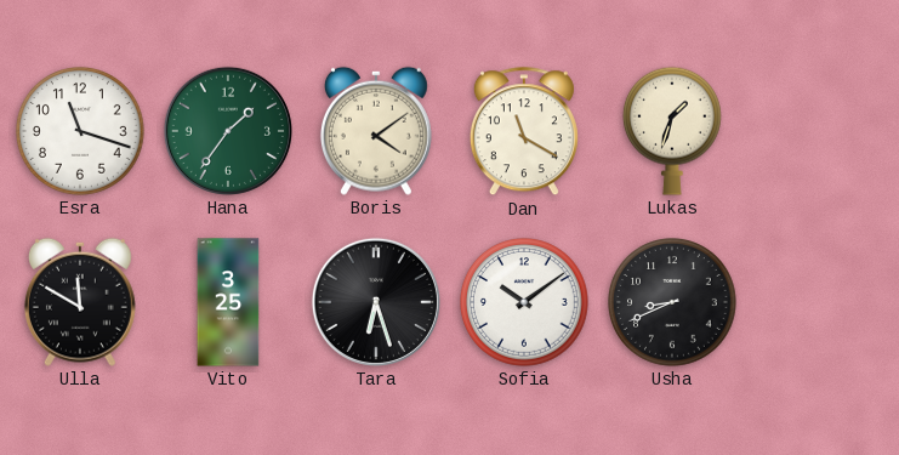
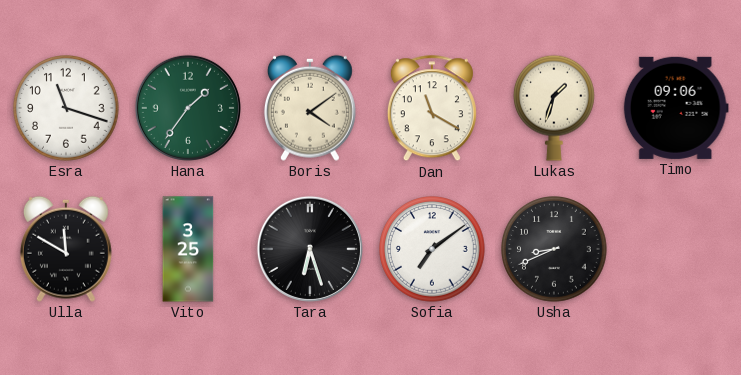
Timo: none -> 09:06
Sofia: 10:09 -> 7:09
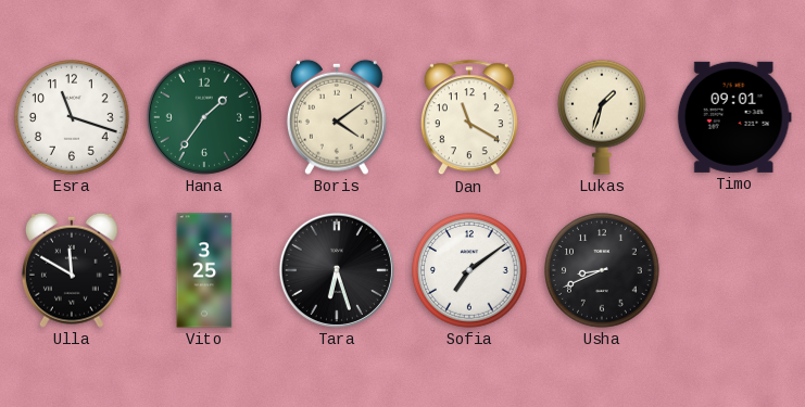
Timo: 09:06 -> 09:01
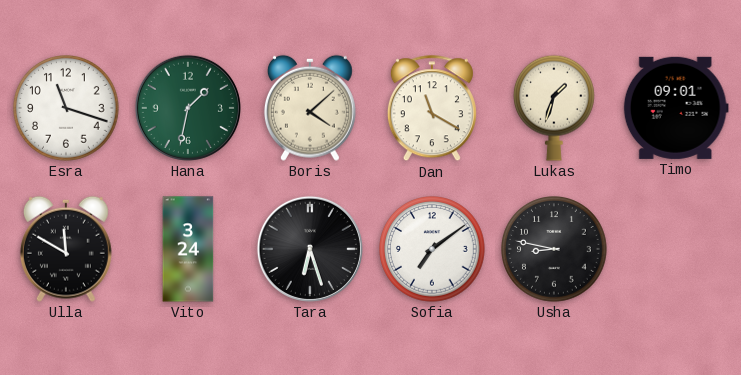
Hana: 1:36 -> 1:32
Boris: 4:09 -> 4:08
Vito: 3:25 -> 3:24
Usha: 8:41 -> 8:47
